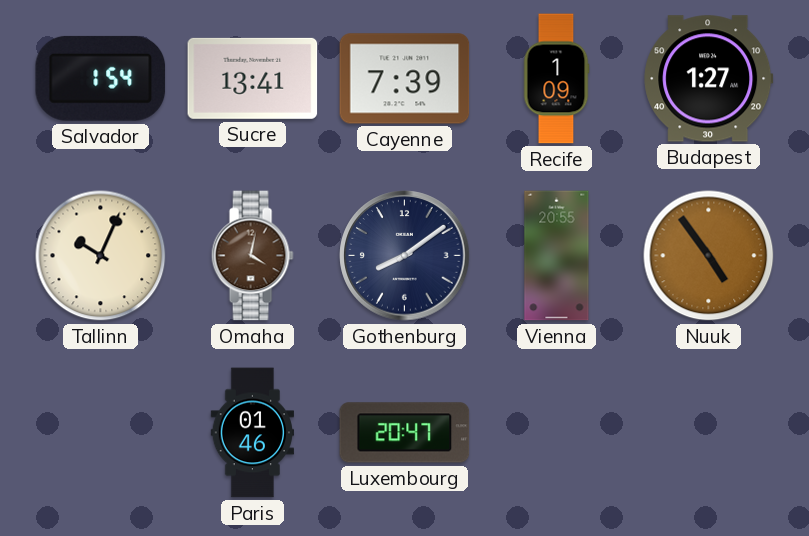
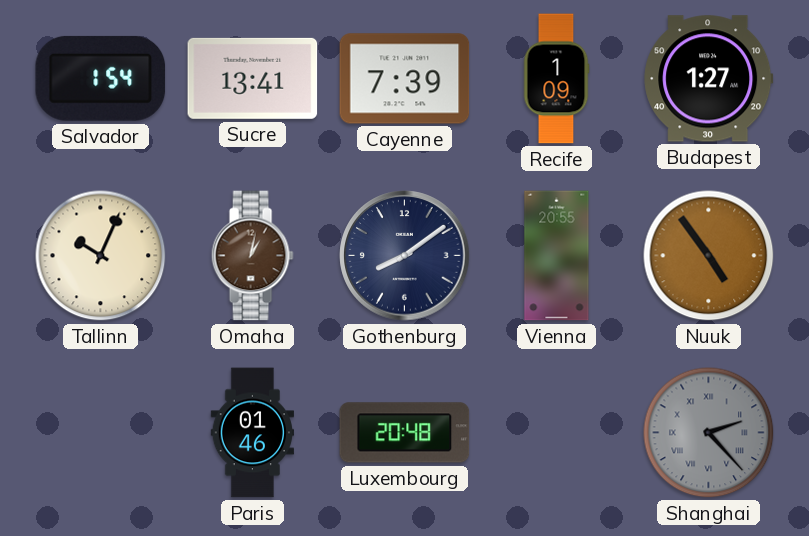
Omaha: 4:02 -> 1:02
Luxembourg: 20:47 -> 20:48
Shanghai: none -> 2:23
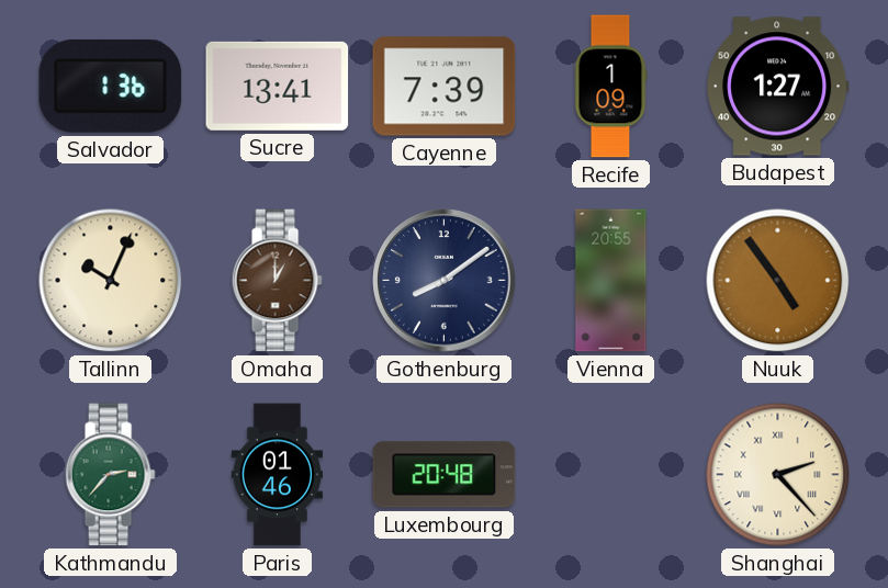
Salvador: 1:54 -> 1:36
Omaha: 1:02 -> 1:00
Kathmandu: none -> 2:37
Shanghai dial: grey -> cream
